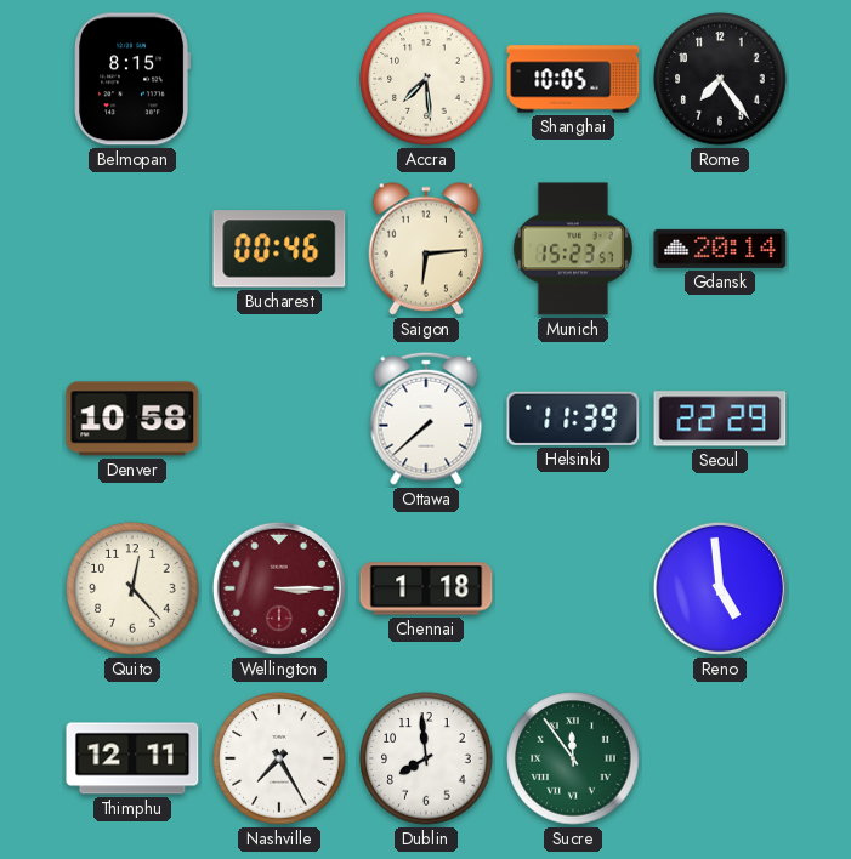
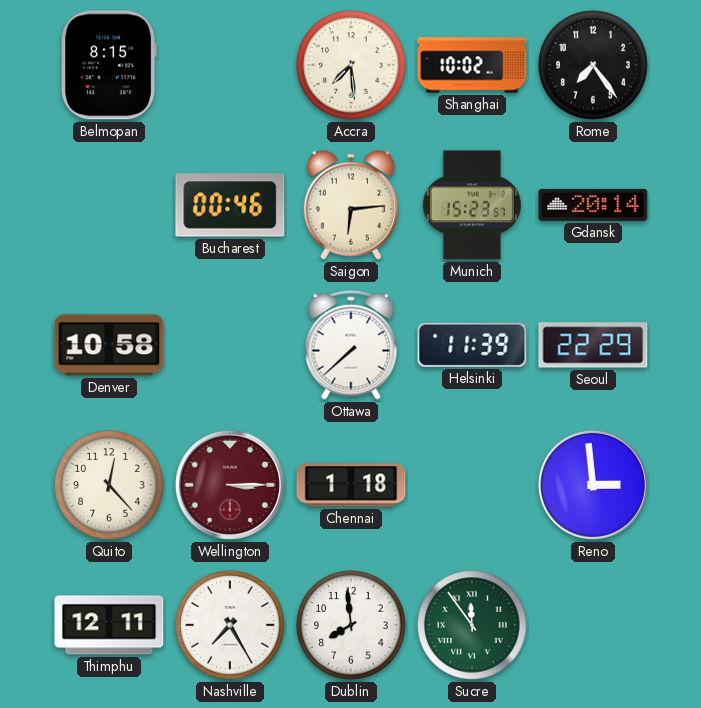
Shanghai: 10:05 -> 10:02
Reno: 4:59 -> 2:59
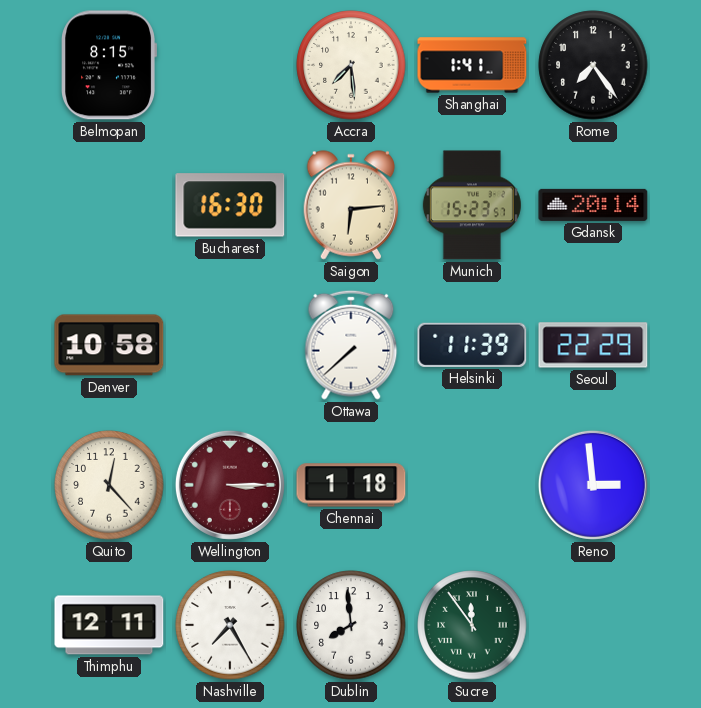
Shanghai: 10:02 -> 1:41
Bucharest: 00:46 -> 16:30
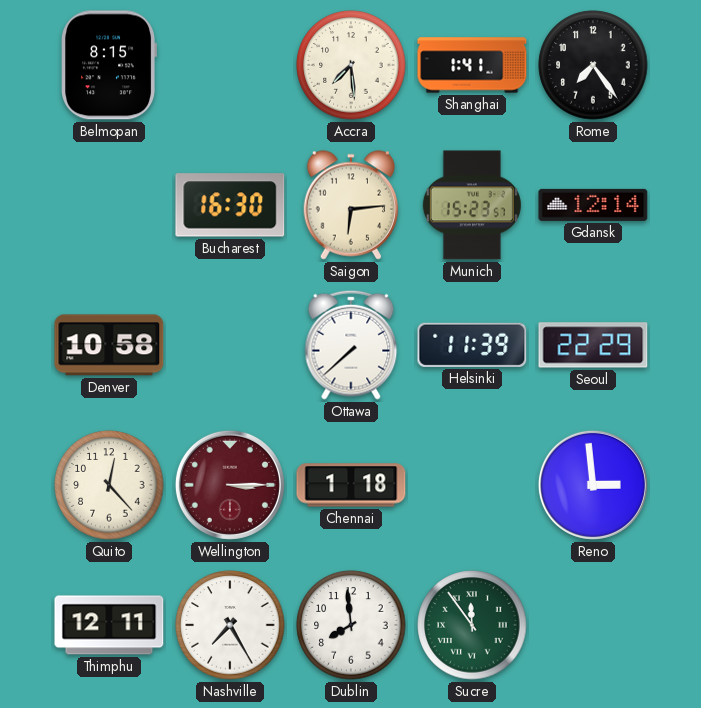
Gdansk: 20:14 -> 12:14
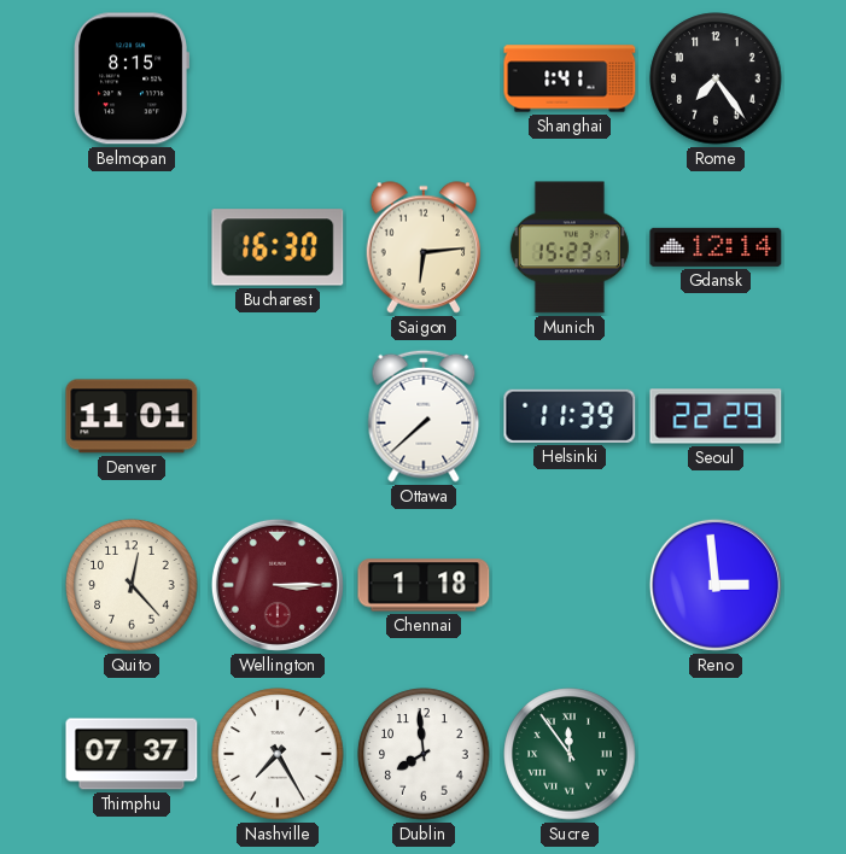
Accra: 7:29 -> none
Denver: 10:58 -> 11:01
Thimphu: 12:11 -> 07:37
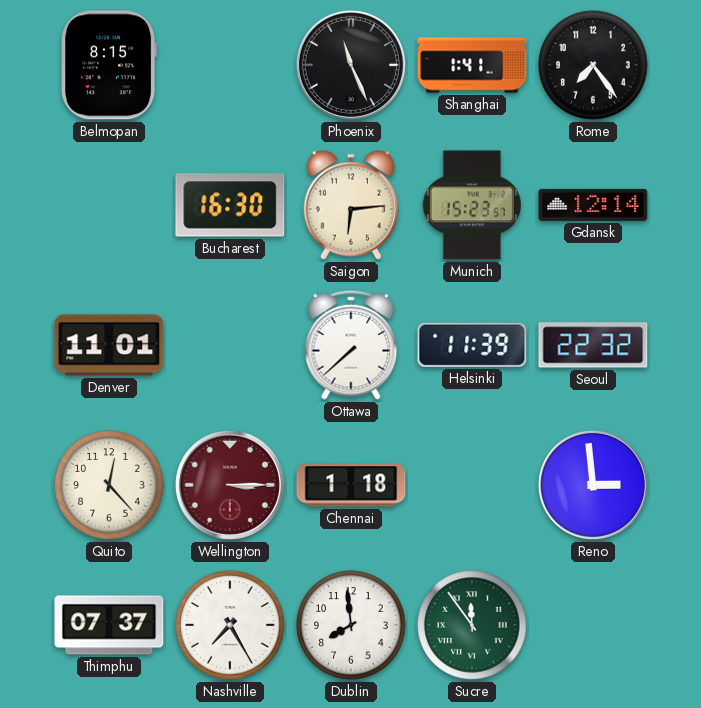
Phoenix: none -> 11:26
Seoul: 22:29 -> 22:32
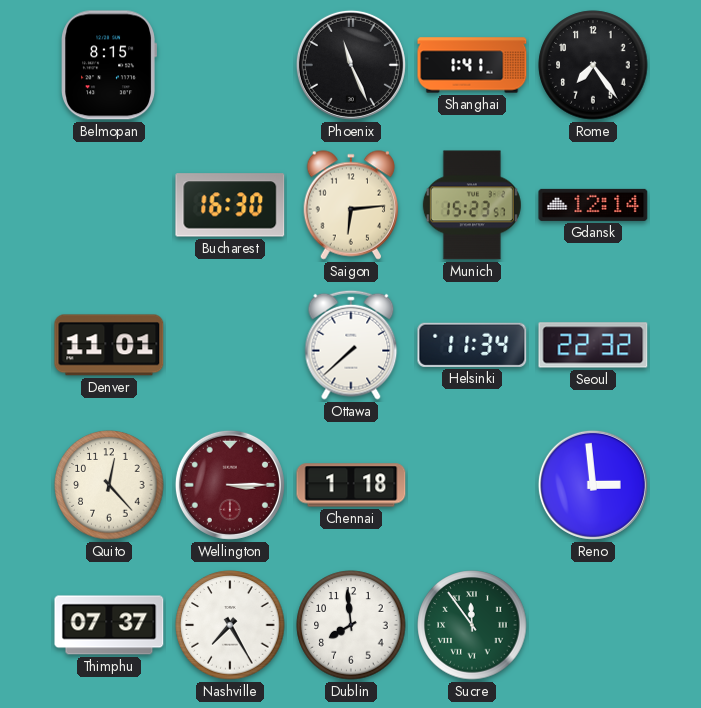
Helsinki: 11:39 -> 11:34
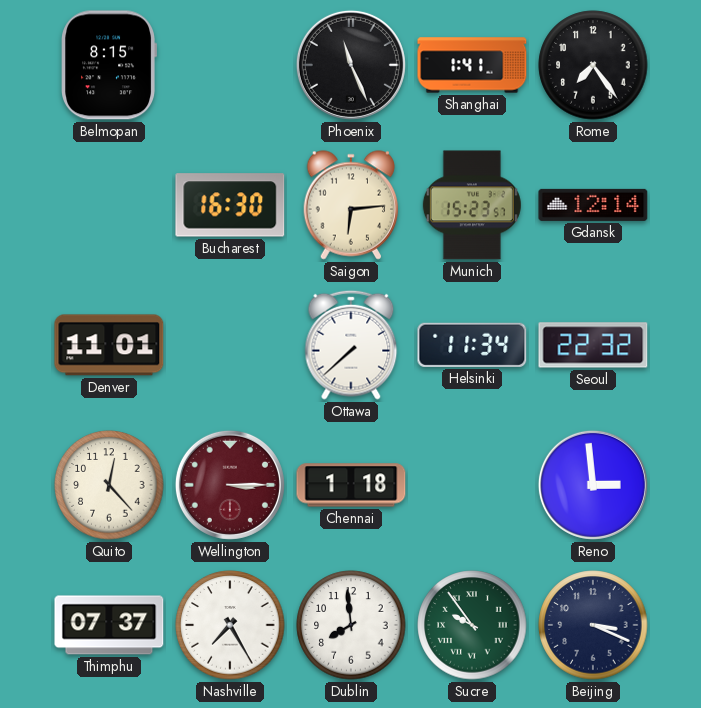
Sucre: 11:54 -> 9:54
Beijing: none -> 3:19
